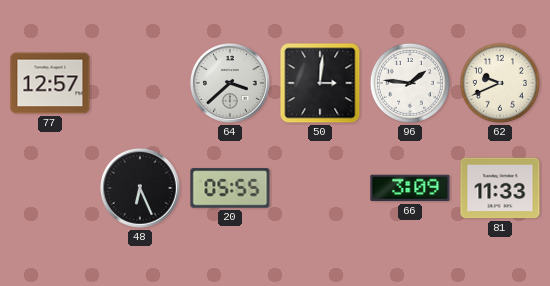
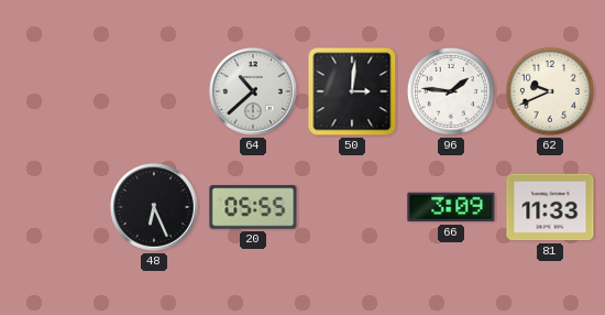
77: 12:57 -> none
64: 3:38 -> 10:38
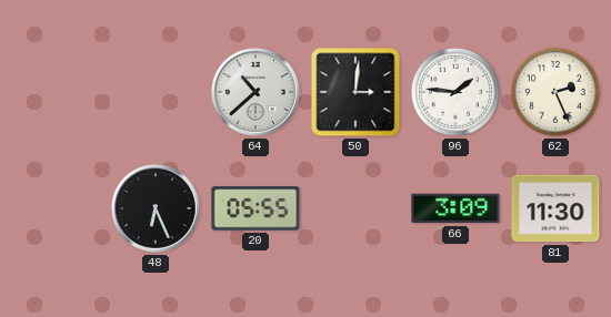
62: 9:41 -> 2:26
81: 11:33 -> 11:30
